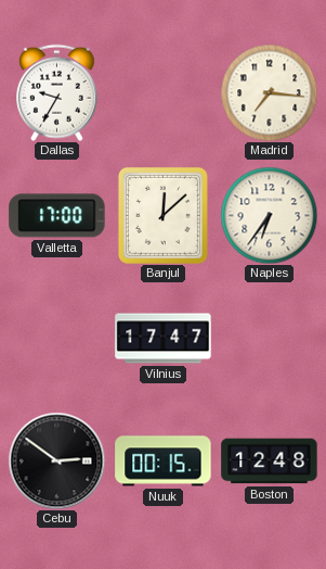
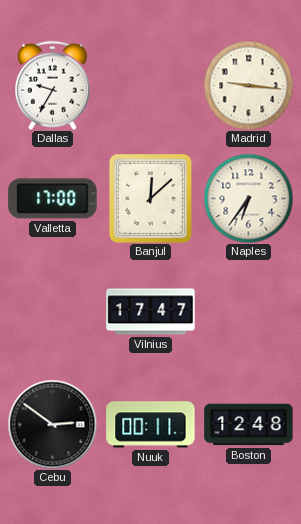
Madrid: 7:16 -> 9:16
Nuuk: 00:15 -> 00:11
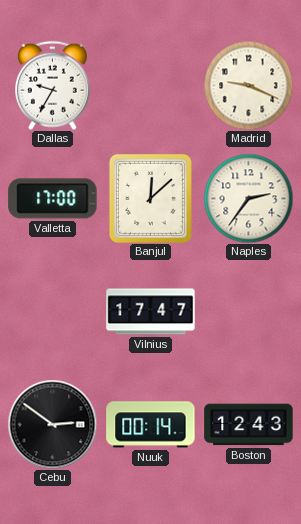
Madrid: 9:16 -> 9:19
Naples: 6:36 -> 2:36
Nuuk: 00:11 -> 00:14
Boston: 12:48 -> 12:43
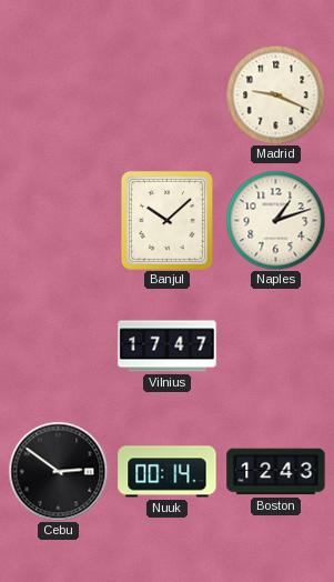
Dallas: 9:35 -> none
Valletta: 17:00 -> none
Banjul: 12:08 -> 10:08
Naples: 2:36 -> 1:12
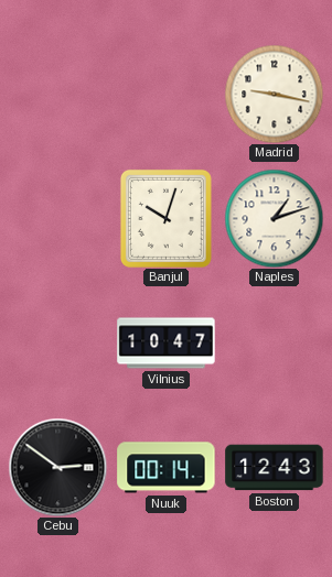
Madrid: 9:19 -> 9:17
Banjul: 10:08 -> 10:03
Vilnius: 17:47 -> 10:47
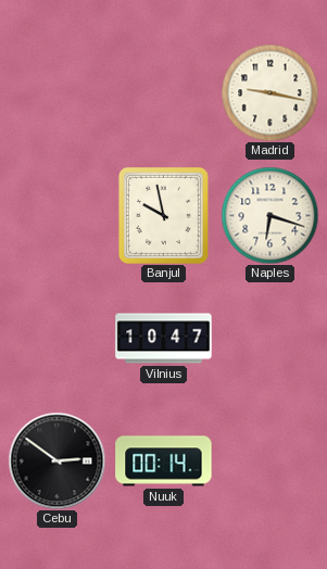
Banjul: 10:03 -> 9:58
Naples: 1:12 -> 6:18
Boston: 12:43 -> none
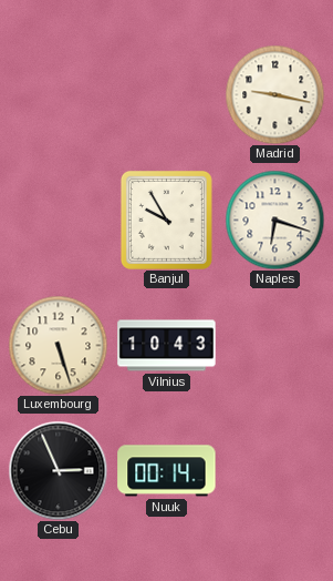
Banjul: 9:58 -> 9:55
Luxembourg: none -> 5:27
Vilnius: 10:47 -> 10:43
Cebu: 2:51 -> 2:56
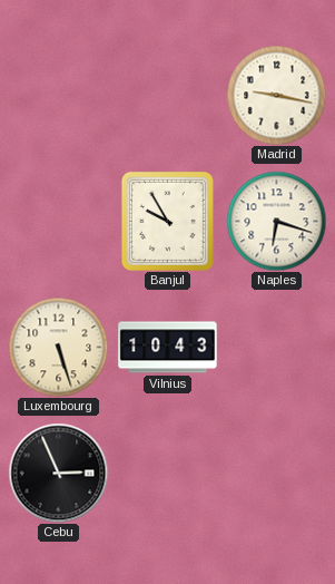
Nuuk: 00:14 -> none
